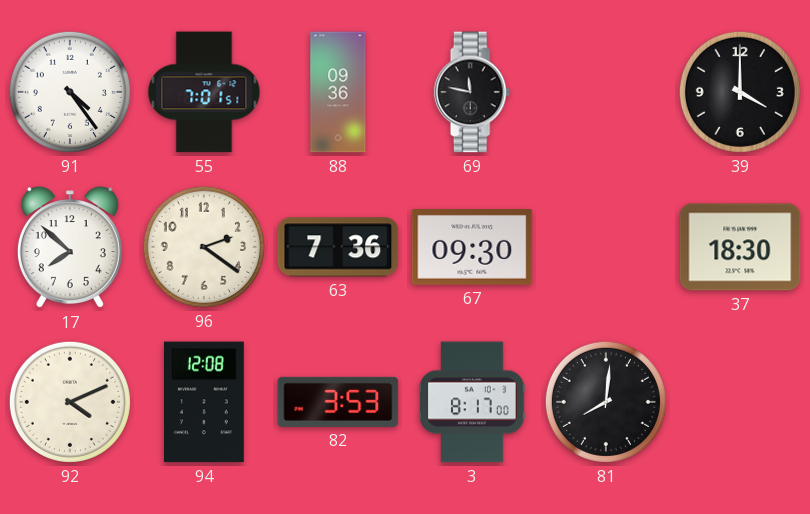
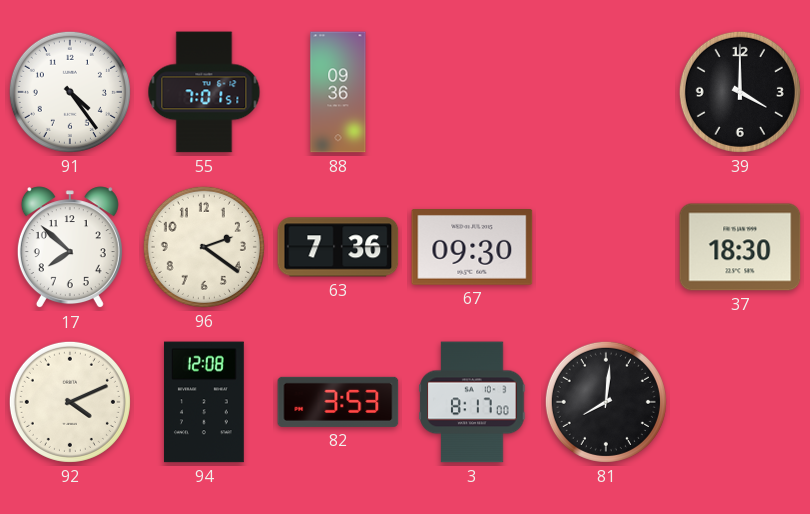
69: 11:47 -> none
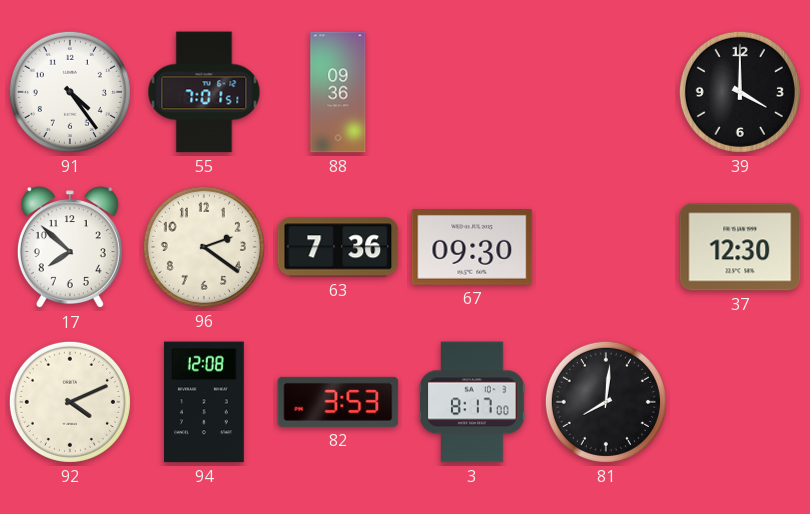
37: 18:30 -> 12:30
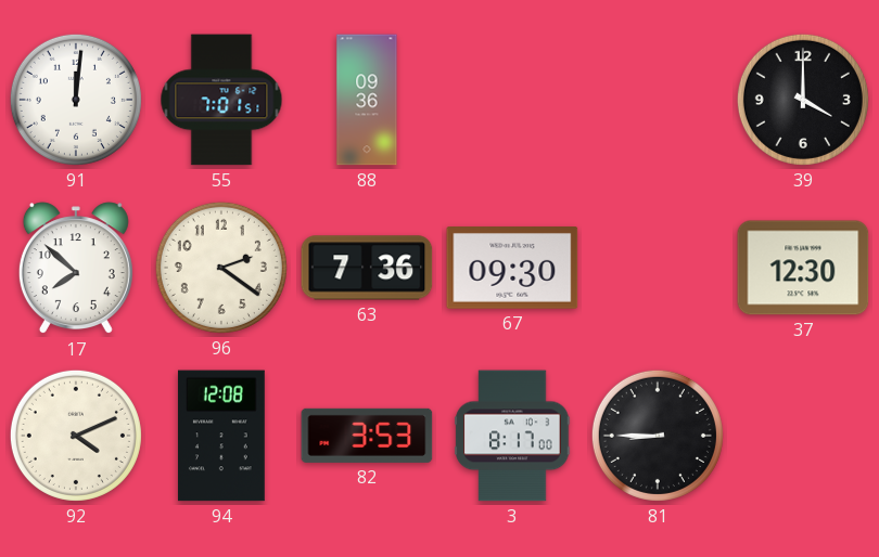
91: 4:24 -> 12:01
81: 8:01 -> 8:45
